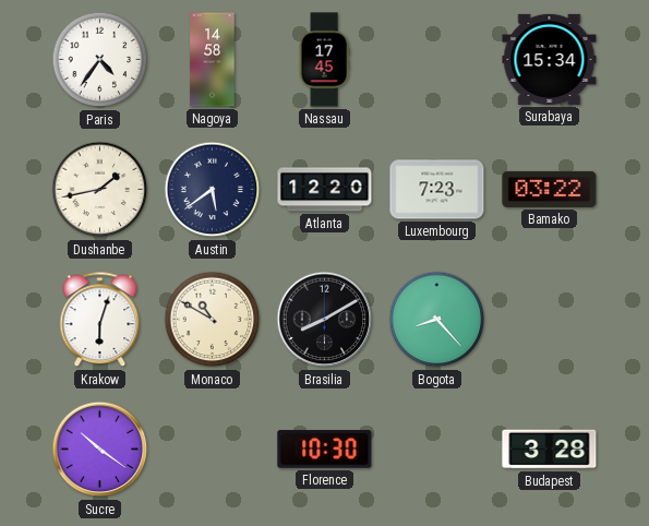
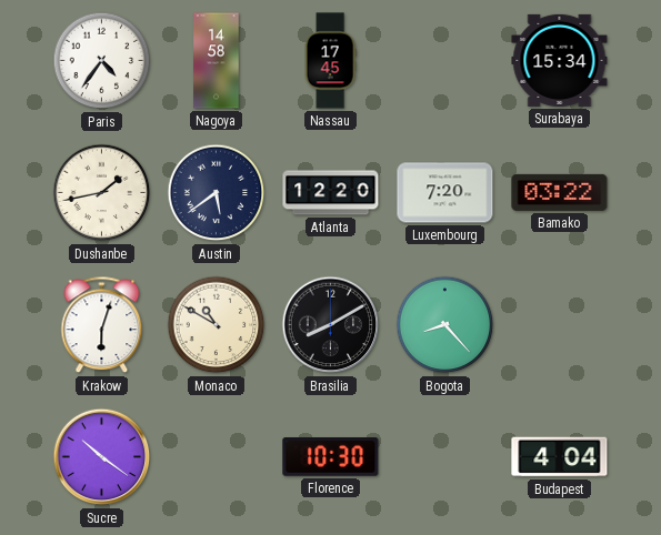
Luxembourg: 7:23 -> 7:20
Budapest: 3:28 -> 4:04
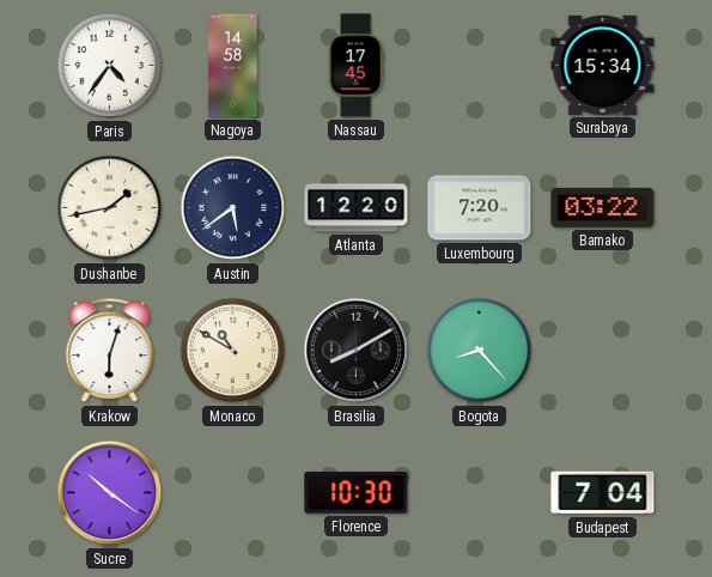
Budapest: 4:04 -> 7:04
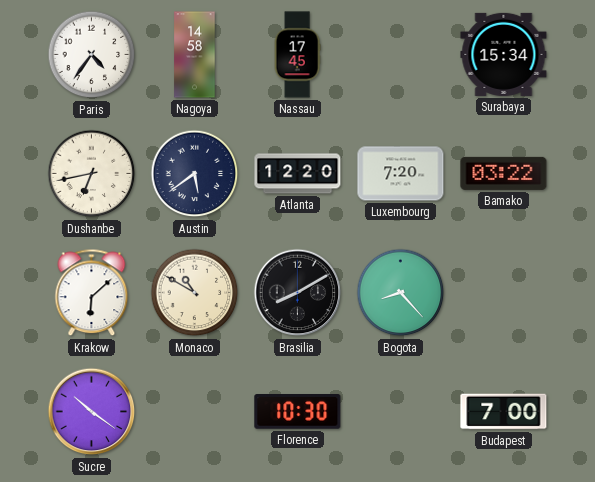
Dushanbe: 1:43 -> 6:43
Krakow: 6:03 -> 6:08
Budapest: 7:04 -> 7:00
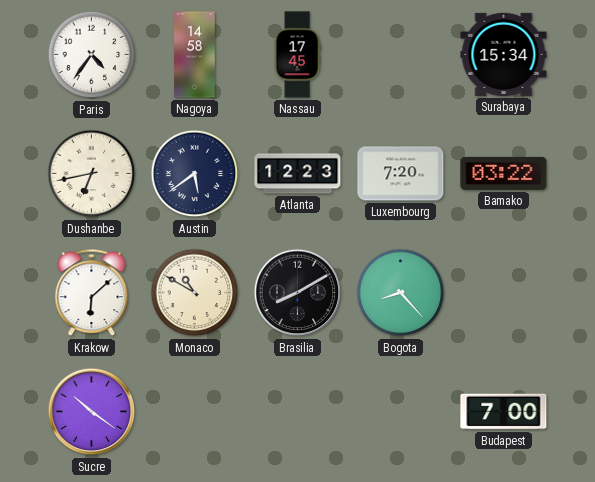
Atlanta: 12:20 -> 12:23
Florence: 10:30 -> none
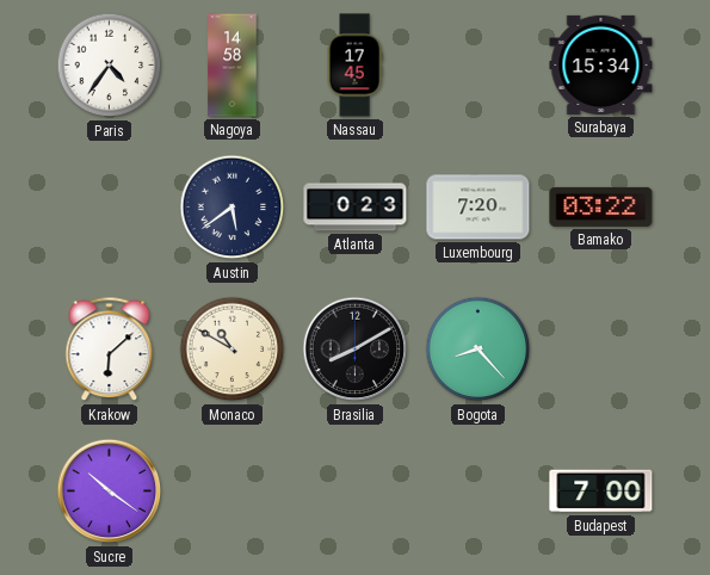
Dushanbe: 6:43 -> none
Atlanta: 12:23 -> 0:23
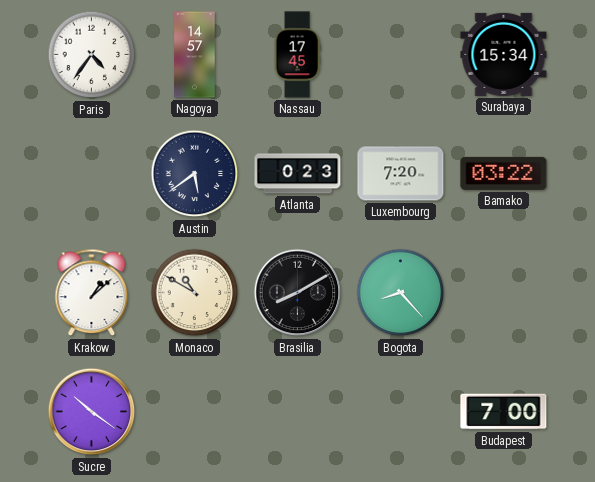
Nagoya: 14:58 -> 14:57
Krakow: 6:08 -> 1:08
